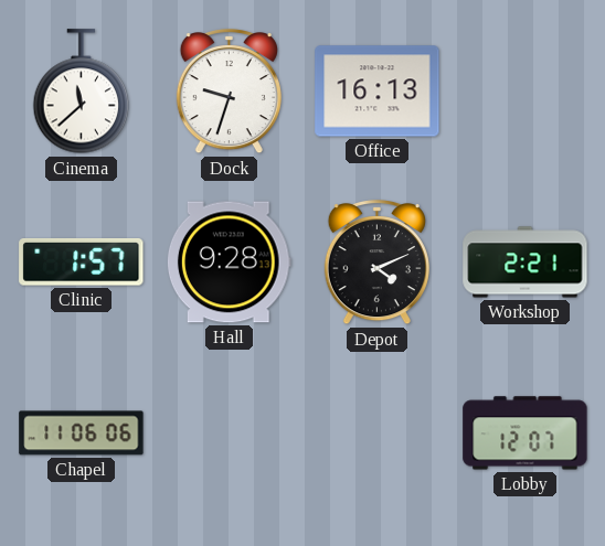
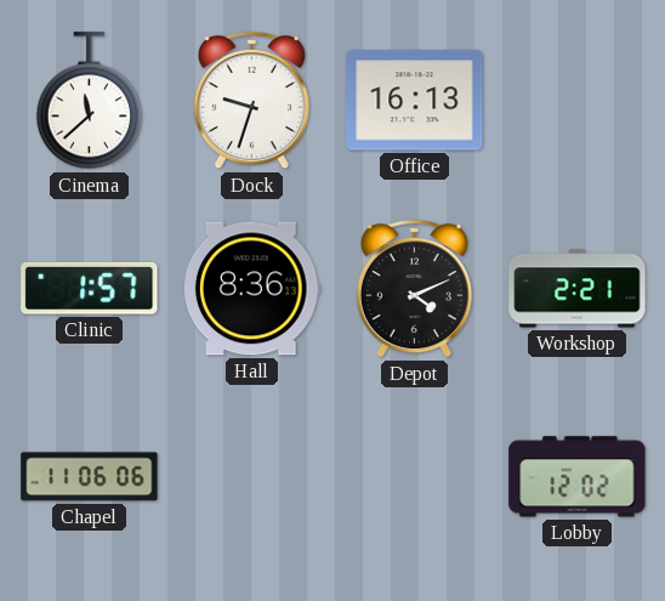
Hall: 9:28 -> 8:36
Lobby: 12:07 -> 12:02
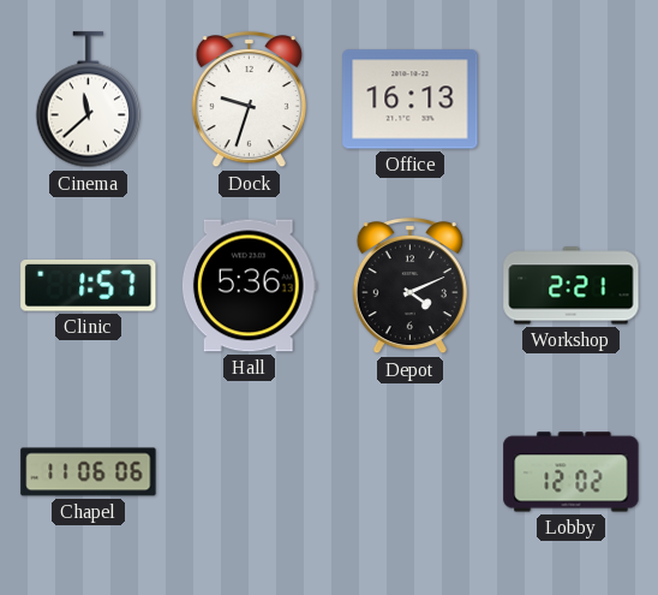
Hall: 8:36 -> 5:36
